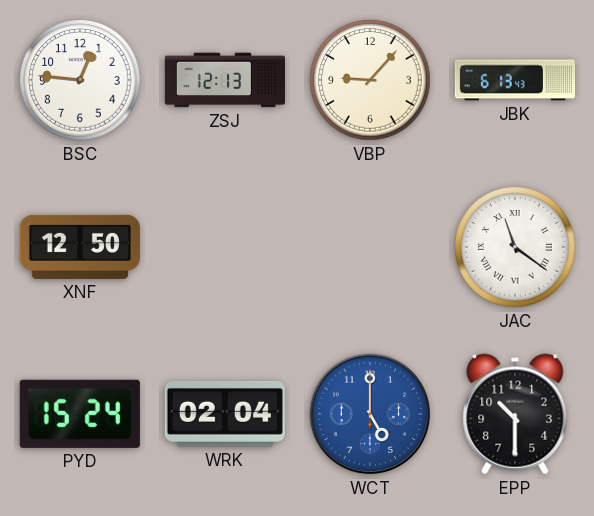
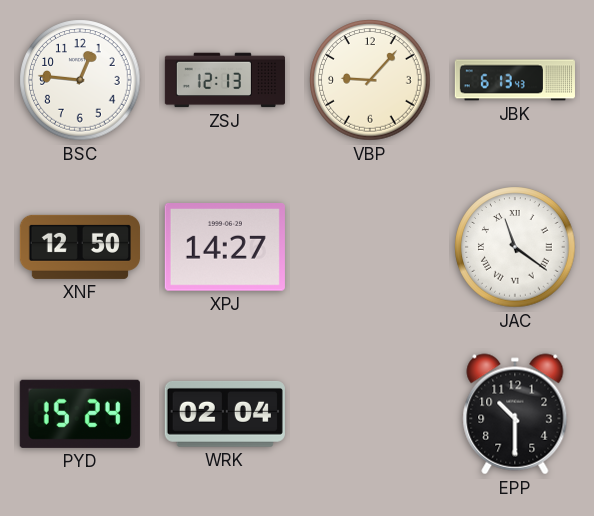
XPJ: none -> 14:27
WCT: 5:00 -> none
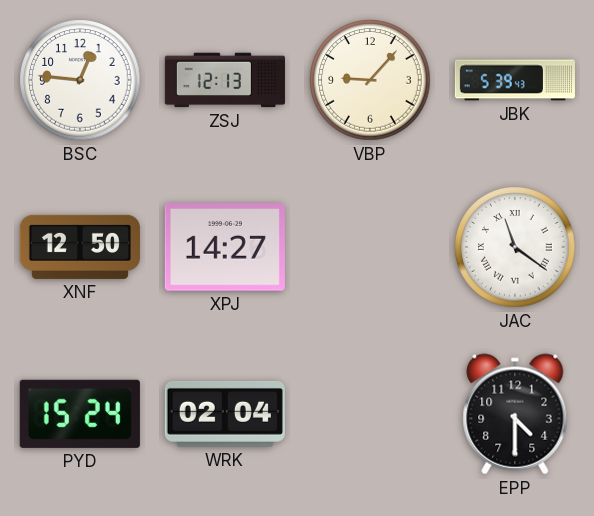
JBK: 6:13 -> 5:39
EPP: 10:30 -> 4:30
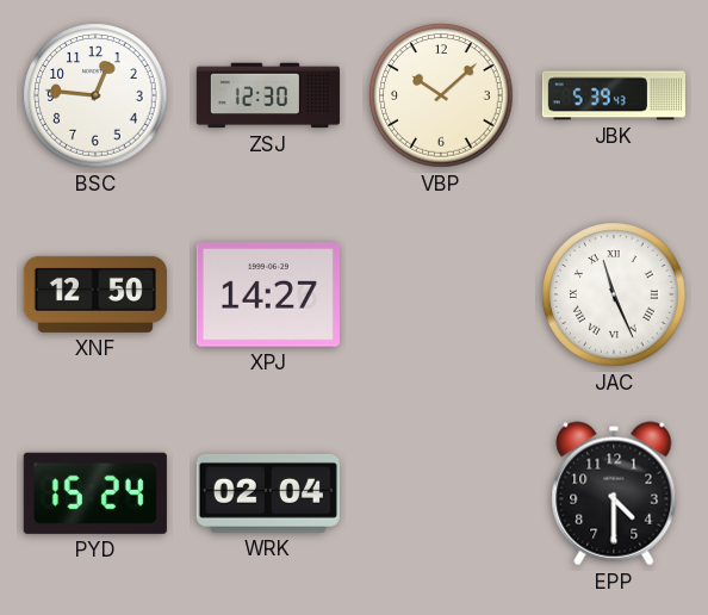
ZSJ: 12:13 -> 12:30
VBP: 9:07 -> 10:08
JAC: 11:21 -> 11:26
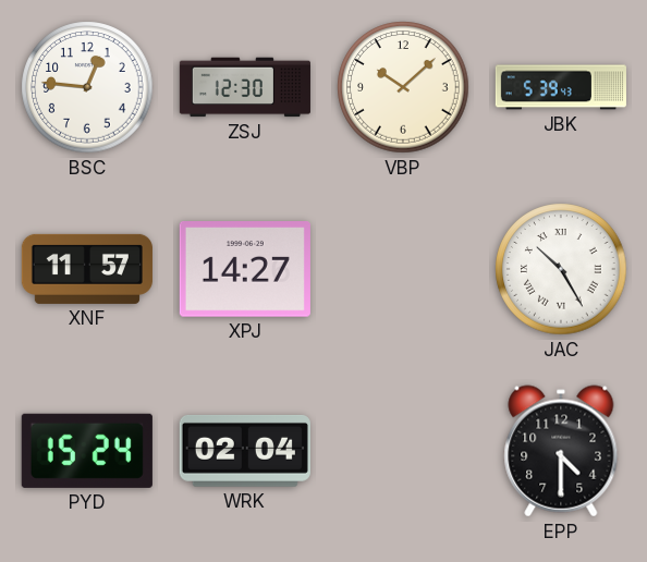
XNF: 12:50 -> 11:57
JAC: 11:26 -> 10:25
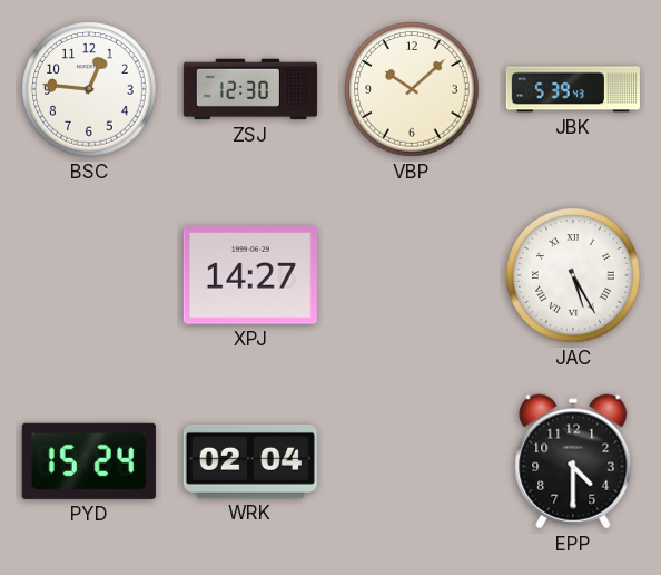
XNF: 11:57 -> none
JAC: 10:25 -> 5:25
